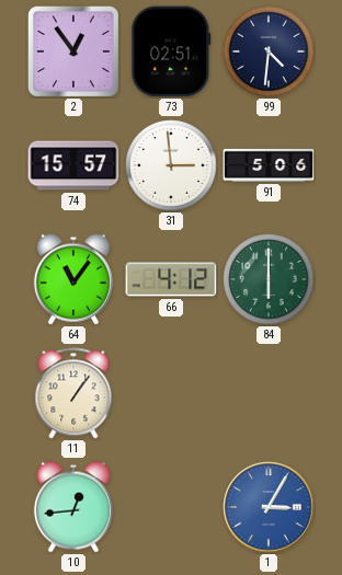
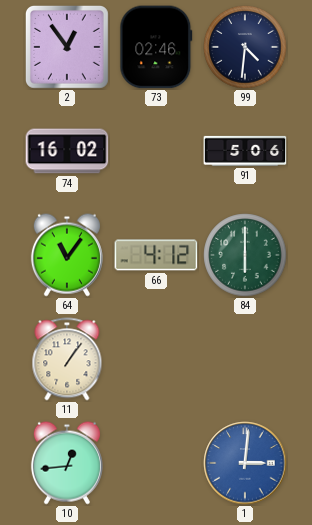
73: 02:51 -> 02:46
74: 15:57 -> 16:02
31: 2:59 -> none
1: 3:05 -> 3:01
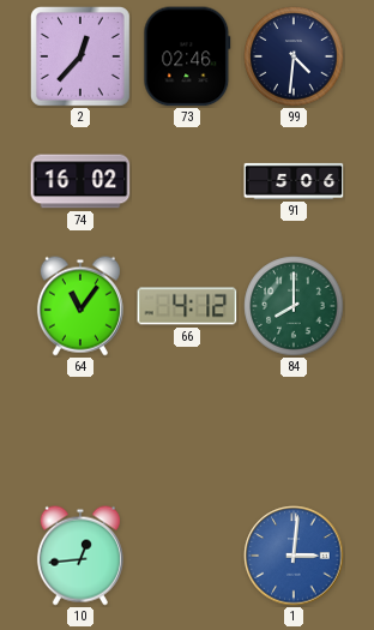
2: 12:54 -> 12:37
84: 6:00 -> 8:00
11: 1:06 -> none
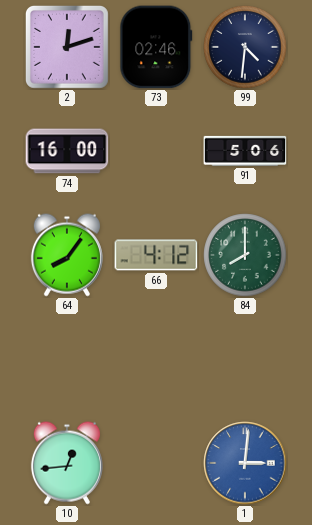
2: 12:37 -> 12:12
74: 16:02 -> 16:00
64: 11:06 -> 8:06
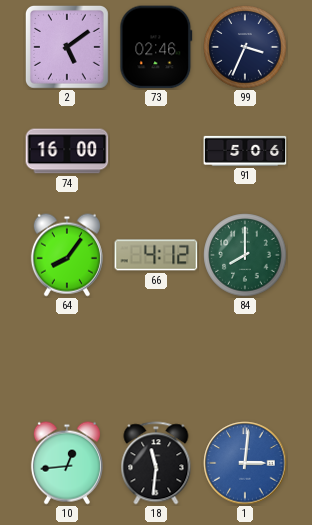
2: 12:12 -> 5:09
99: 4:31 -> 3:34
18: none -> 11:31
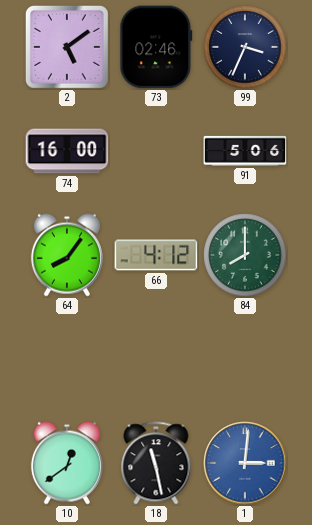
10: 12:44 -> 12:39
18: 11:31 -> 11:28
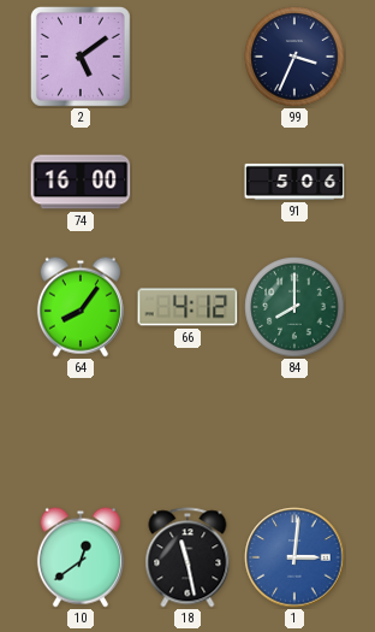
73: 02:46 -> none
